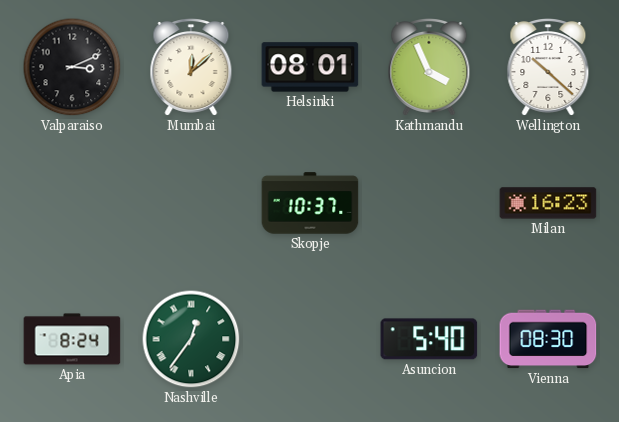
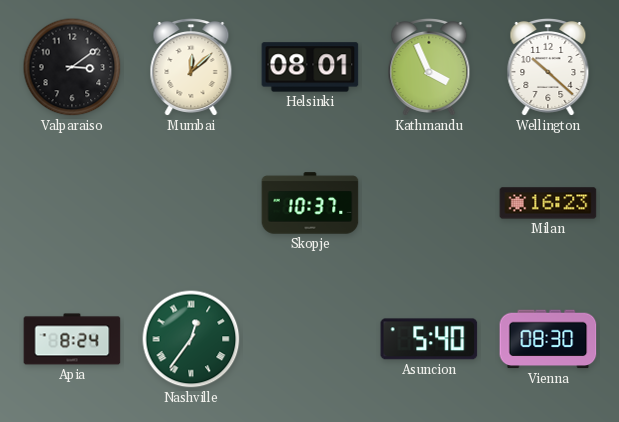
Valparaiso: 3:11 -> 3:09
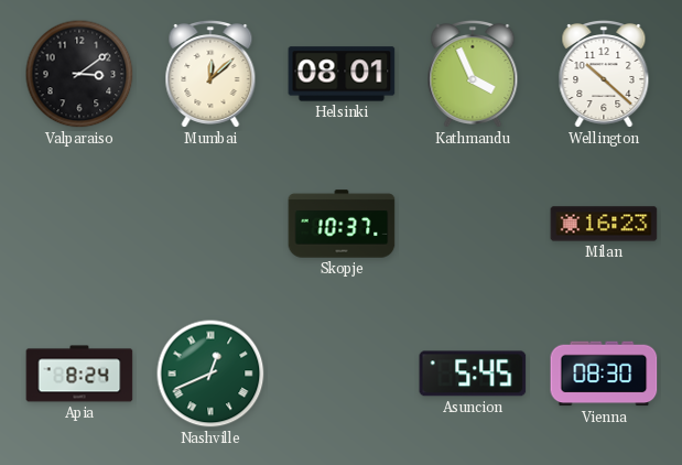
Nashville: 12:36 -> 12:41
Asuncion: 5:40 -> 5:45
